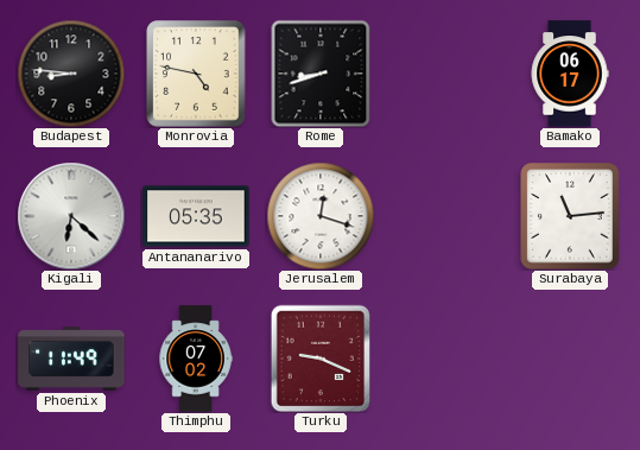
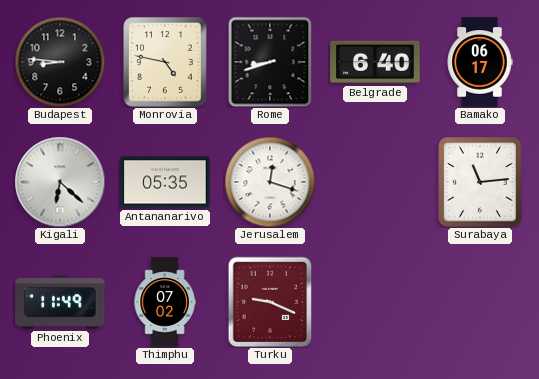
Belgrade: none -> 6:40
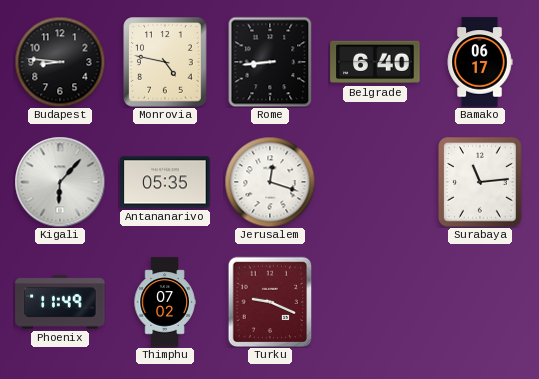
Rome: 8:42 -> 8:44
Kigali: 6:22 -> 6:07
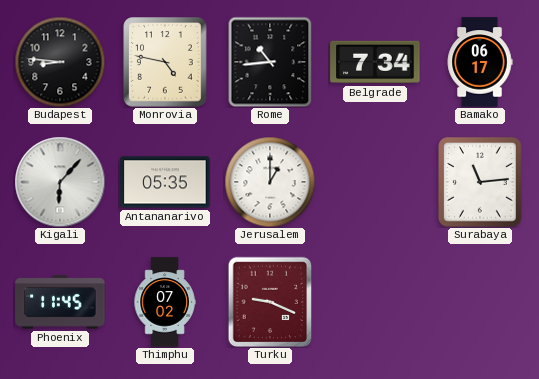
Rome: 8:44 -> 10:44
Belgrade: 6:40 -> 7:34
Jerusalem: 12:18 -> 1:00
Phoenix: 11:49 -> 11:45
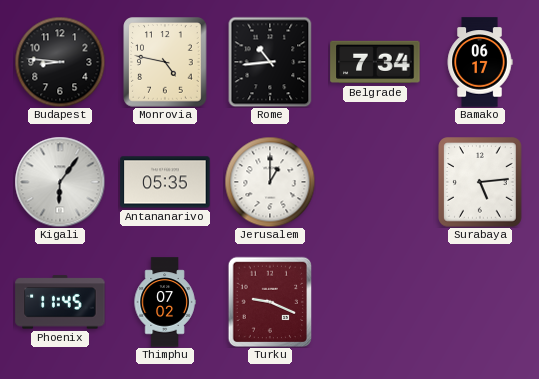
Kigali: 6:07 -> 6:06
Surabaya: 11:14 -> 5:14
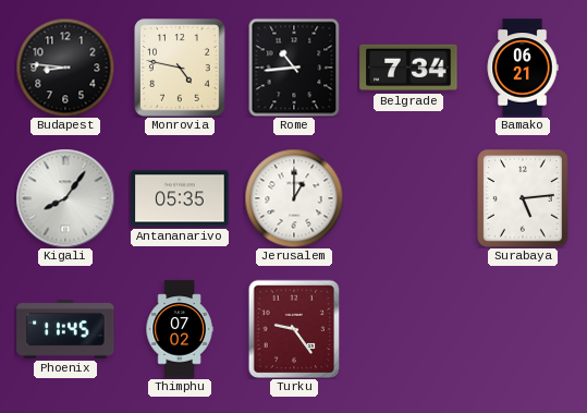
Bamako: 06:17 -> 06:21
Kigali: 6:06 -> 8:06
Turku: 9:19 -> 9:24
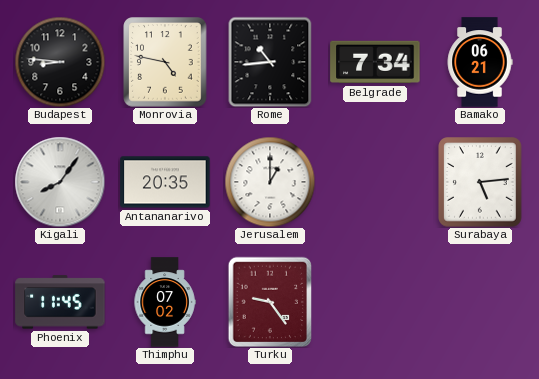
Antananarivo: 05:35 -> 20:35
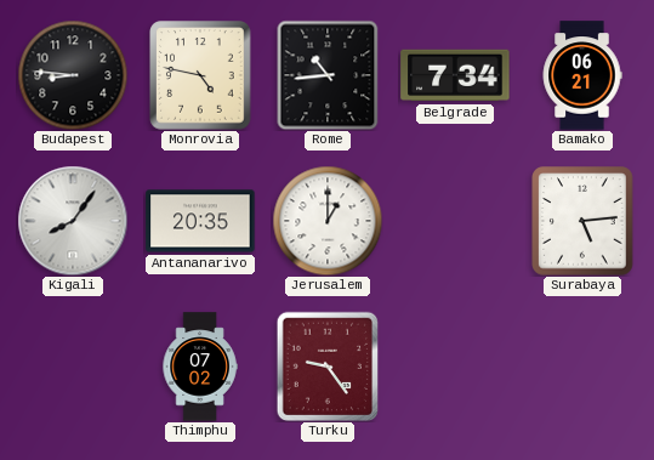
Phoenix: 11:45 -> none
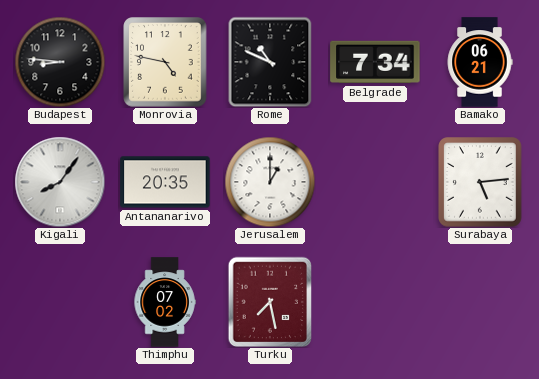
Rome: 10:44 -> 10:49
Turku: 9:24 -> 7:28
